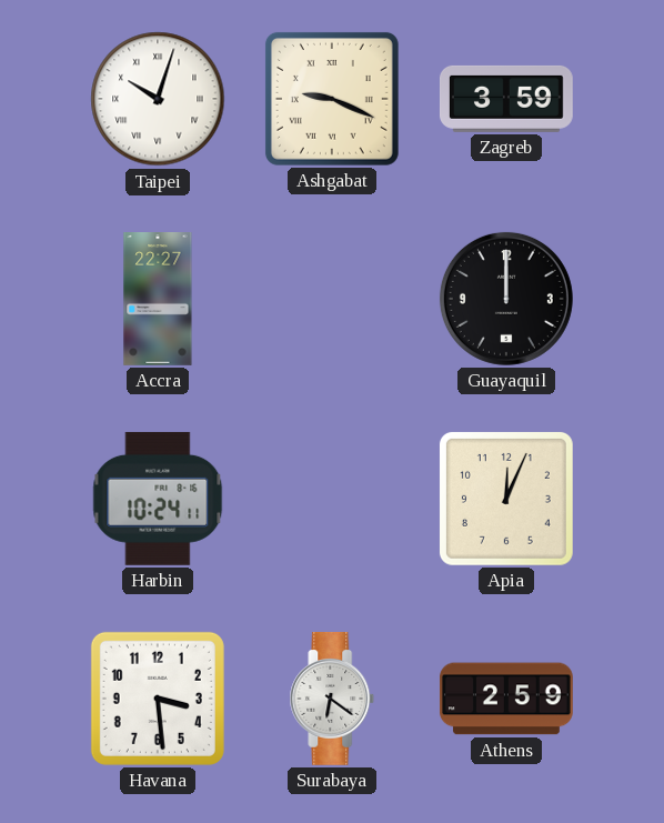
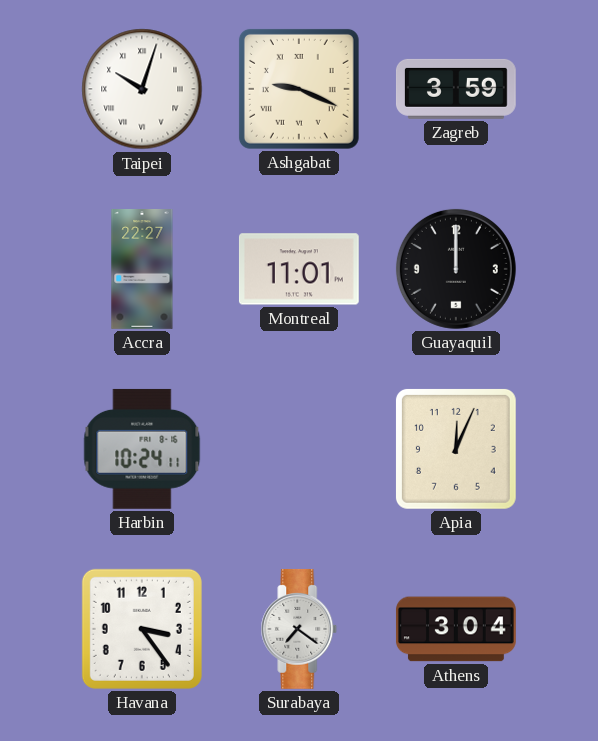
Montreal: none -> 11:01
Havana: 3:29 -> 3:24
Surabaya: 6:21 -> 7:21
Athens: 2:59 -> 3:04
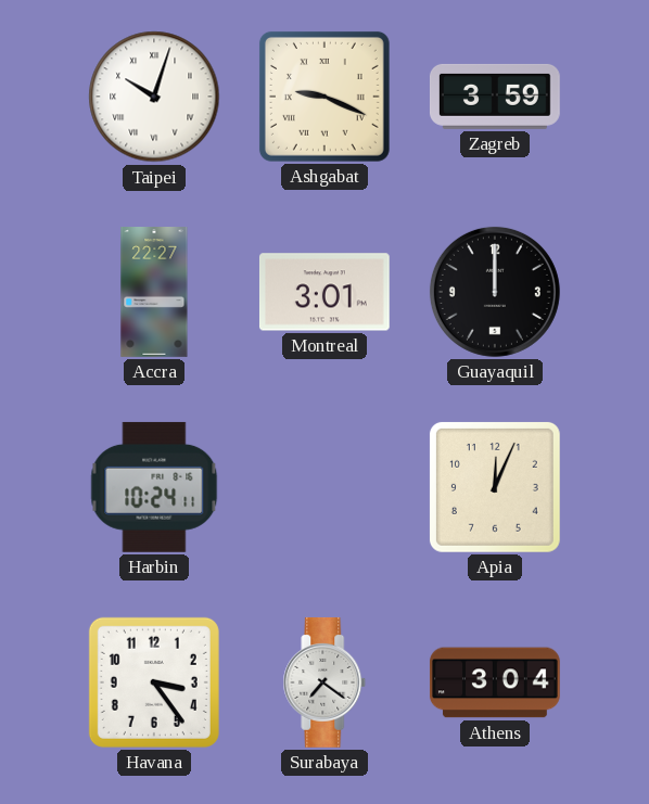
Montreal: 11:01 -> 3:01
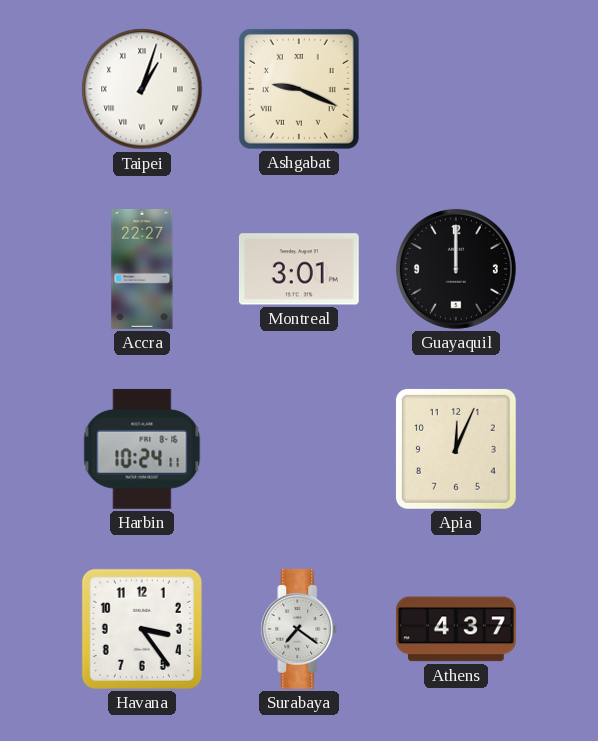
Taipei: 10:03 -> 1:03
Zagreb: 3:59 -> none
Athens: 3:04 -> 4:37
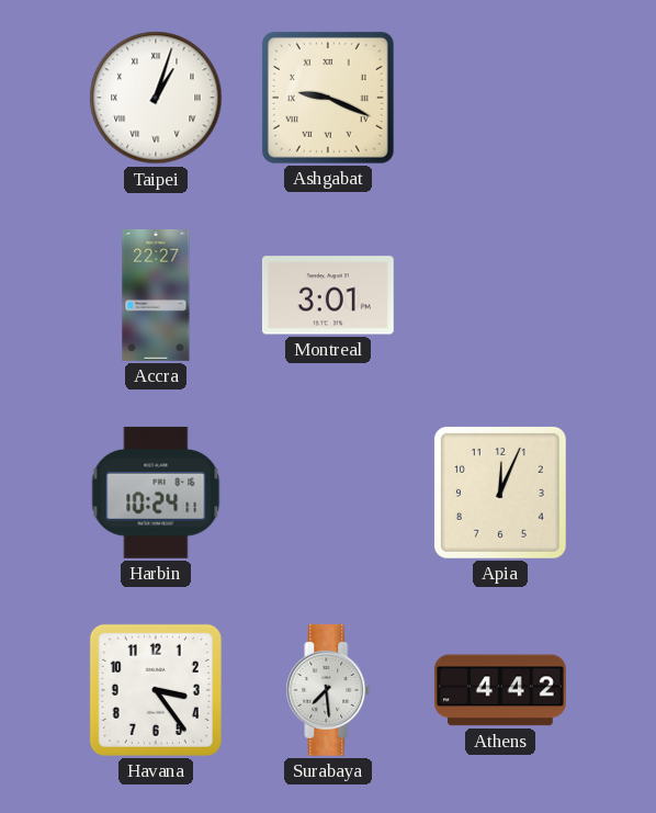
Guayaquil: 12:00 -> none
Surabaya: 7:21 -> 7:29
Athens: 4:37 -> 4:42
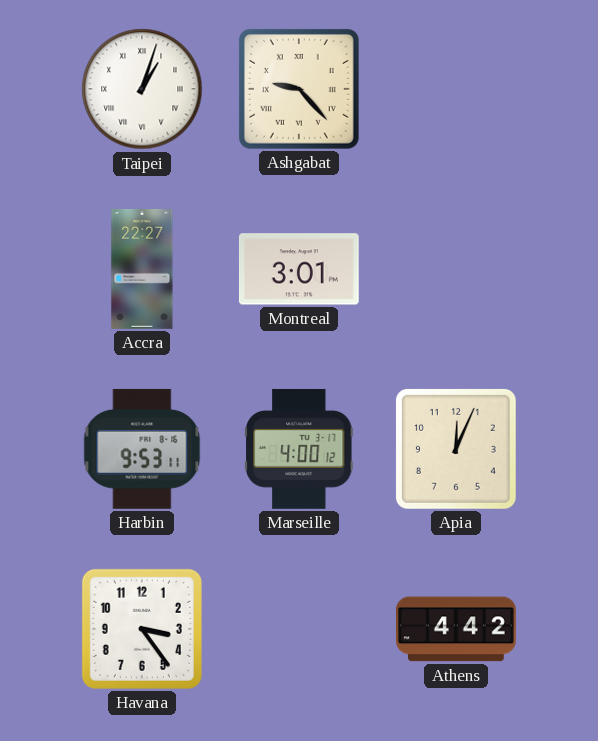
Ashgabat: 9:19 -> 9:23
Harbin: 10:24 -> 9:53
Marseille: none -> 4:00
Surabaya: 7:29 -> none
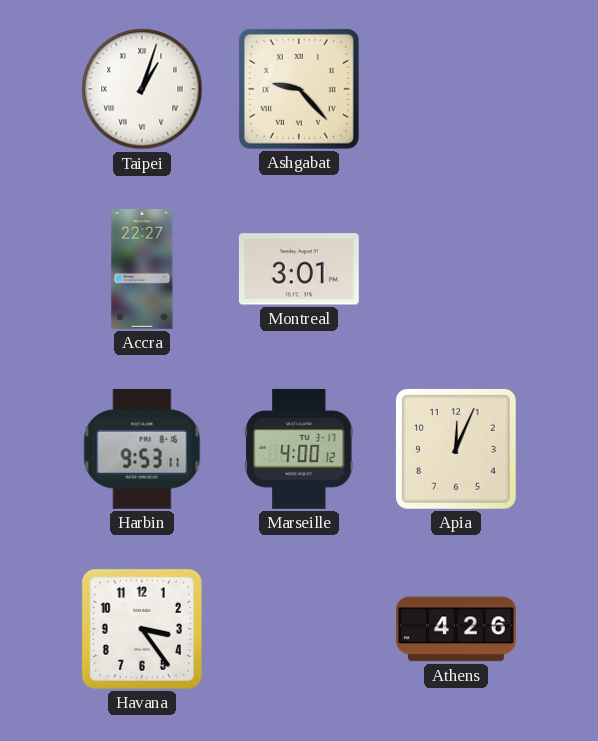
Athens: 4:42 -> 4:26
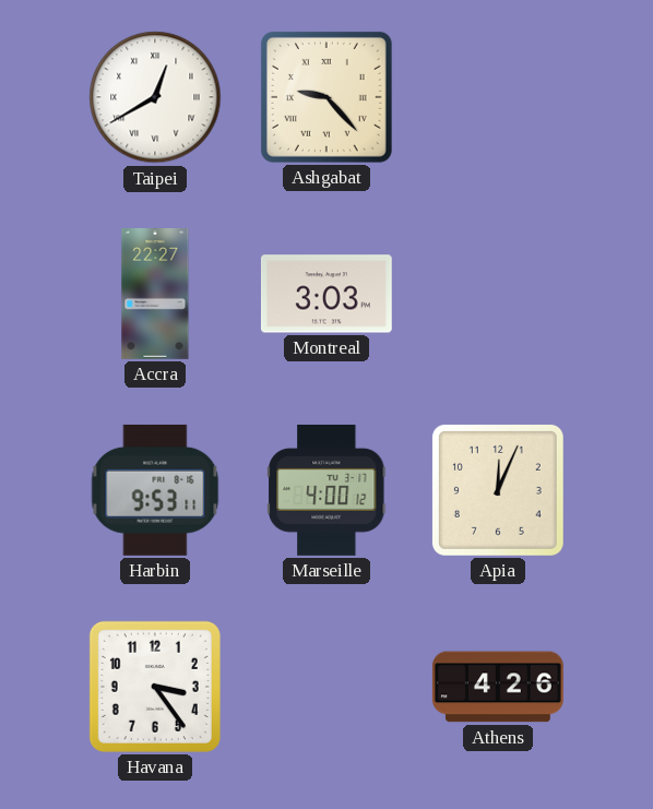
Taipei: 1:03 -> 12:40
Montreal: 3:01 -> 3:03
